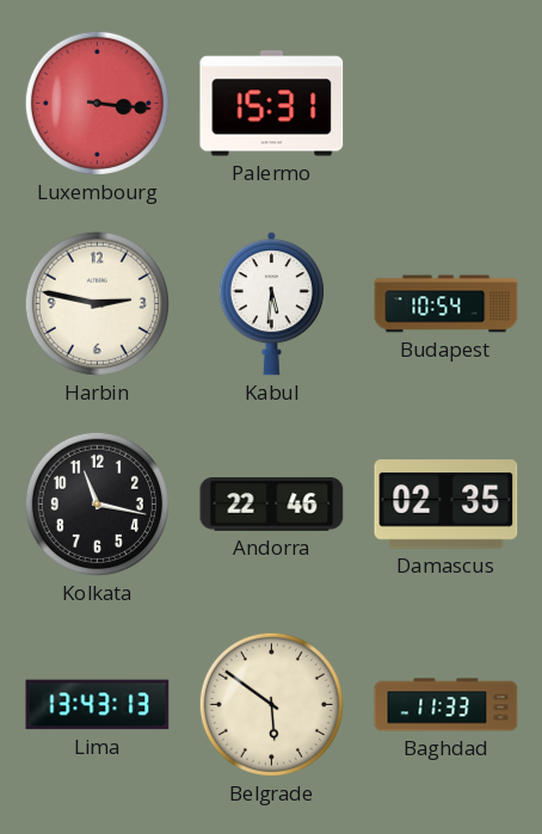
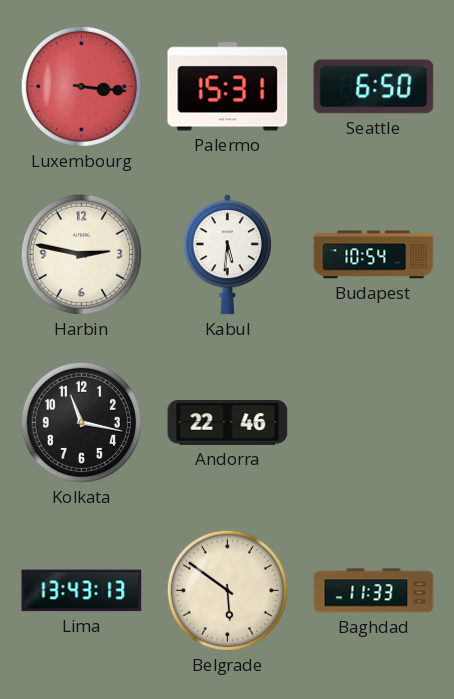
Seattle: none -> 6:50
Damascus: 02:35 -> none
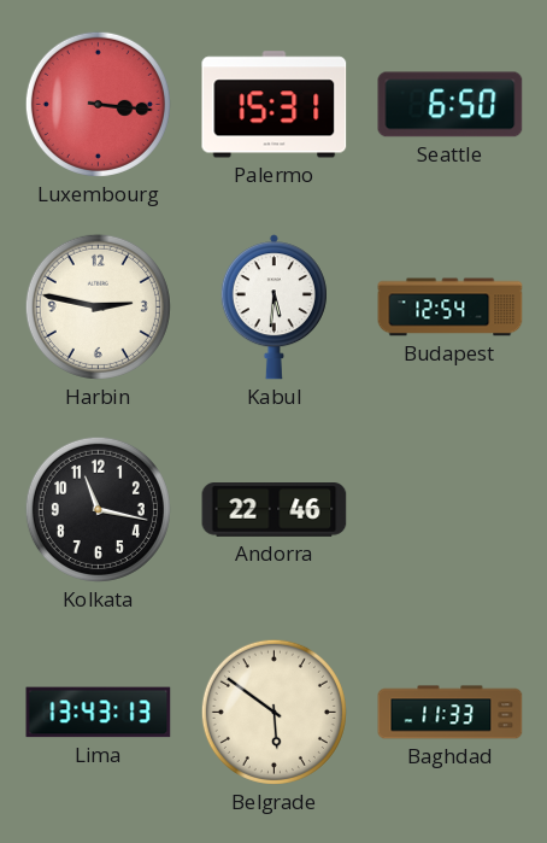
Budapest: 10:54 -> 12:54
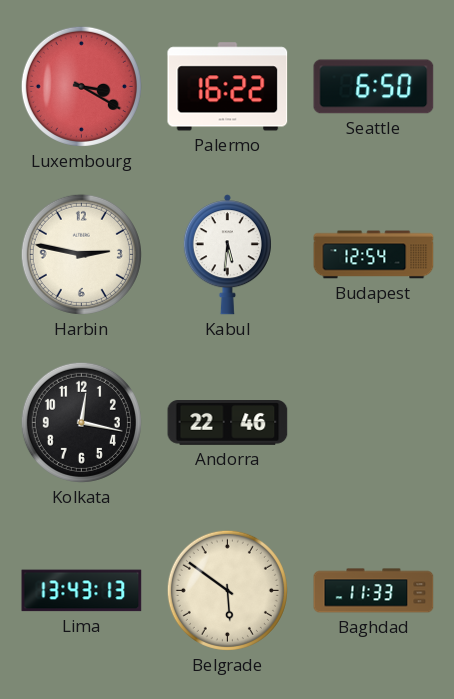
Luxembourg: 3:16 -> 3:20
Palermo: 15:31 -> 16:22
Kolkata: 11:17 -> 12:17
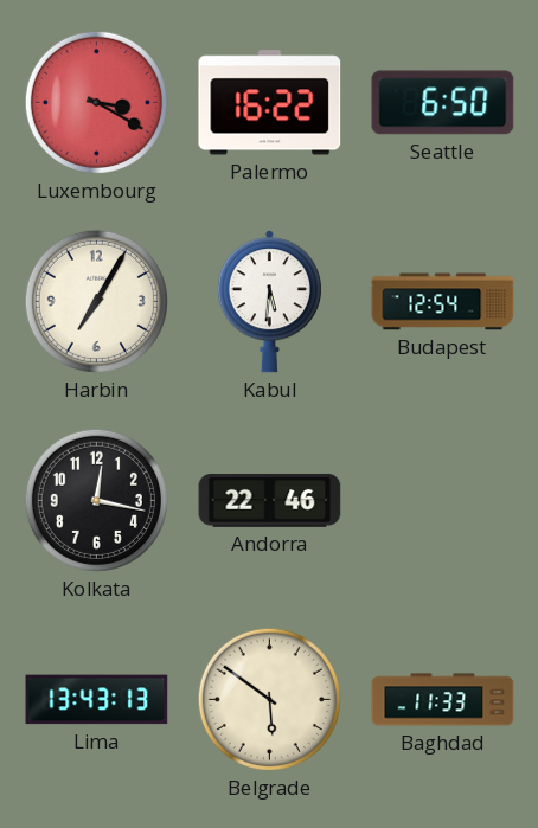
Harbin: 2:47 -> 7:05
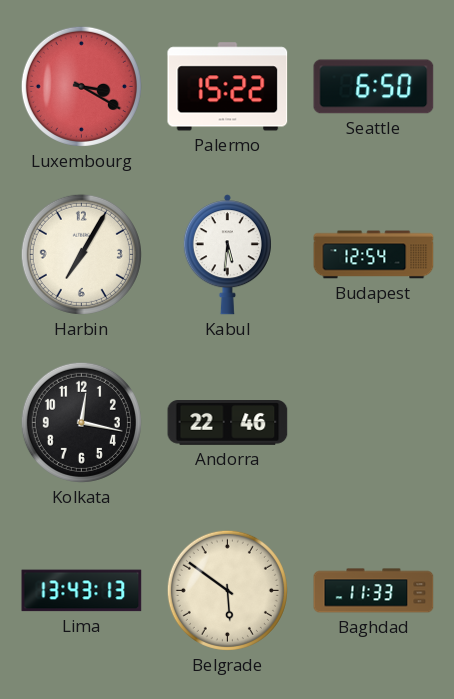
Palermo: 16:22 -> 15:22
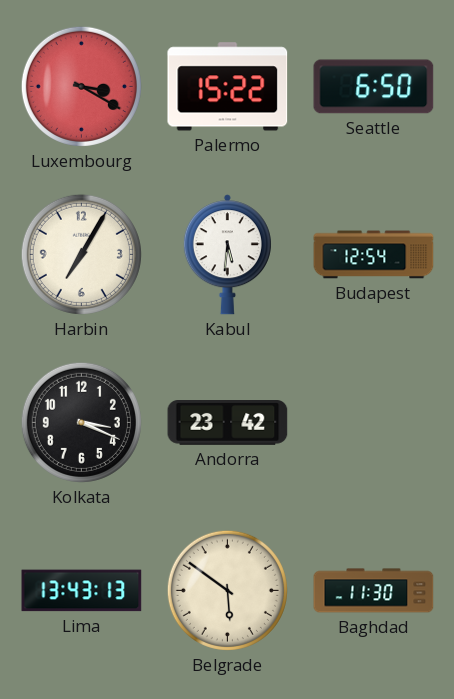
Kolkata: 12:17 -> 3:19
Andorra: 22:46 -> 23:42
Baghdad: 11:33 -> 11:30
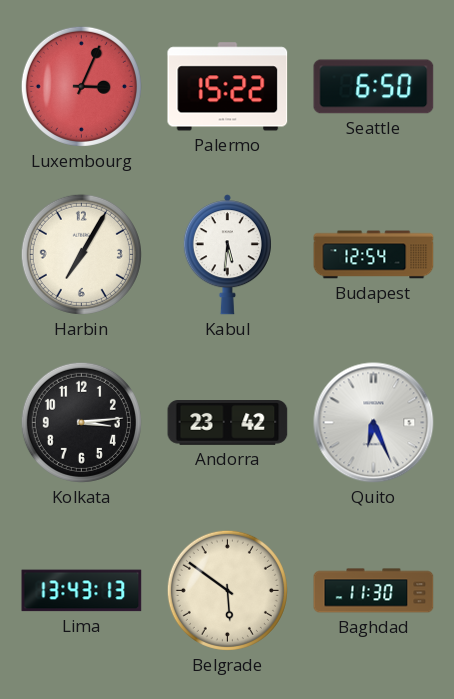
Luxembourg: 3:20 -> 3:04
Kolkata: 3:19 -> 3:14
Quito: none -> 6:26
